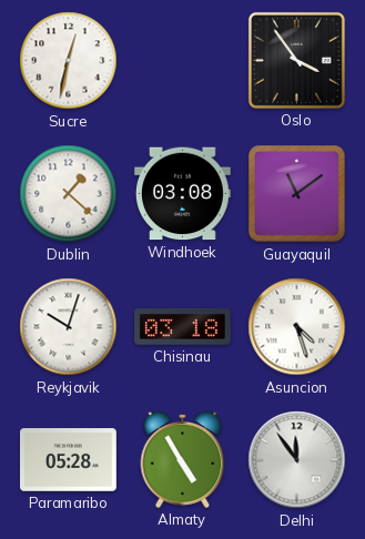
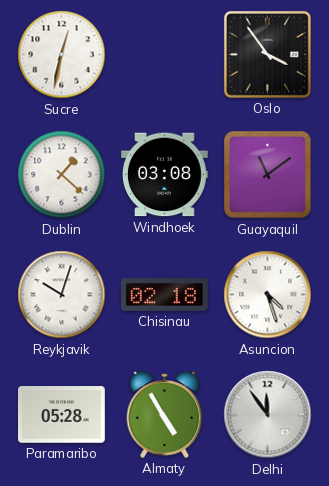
Chisinau: 03:18 -> 02:18
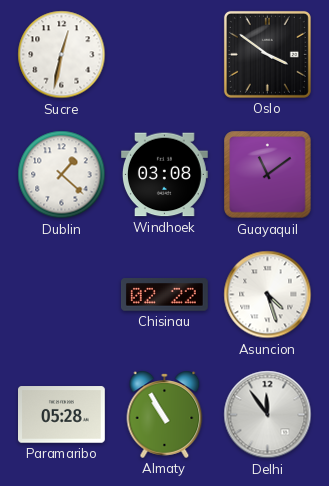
Oslo: 3:54 -> 3:51
Reykjavik: 10:03 -> none
Chisinau: 02:18 -> 02:22
Almaty: 4:55 -> 10:55
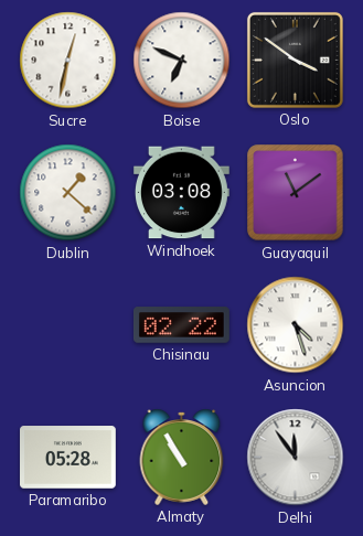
Boise: none -> 6:49
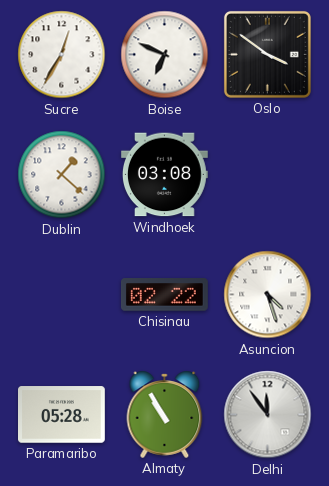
Sucre: 12:32 -> 12:35
Guayaquil: 11:09 -> none
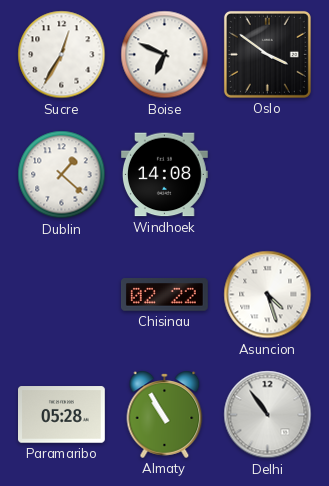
Windhoek: 03:08 -> 14:08
Delhi: 11:54 -> 10:54
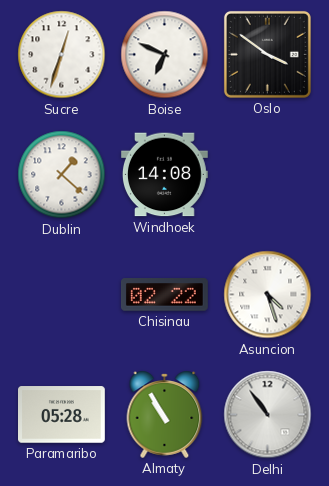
Sucre: 12:35 -> 12:33
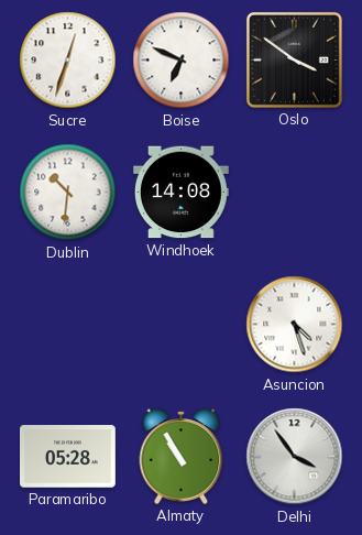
Dublin: 1:22 -> 10:31
Chisinau: 02:22 -> none
Delhi: 10:54 -> 3:54
